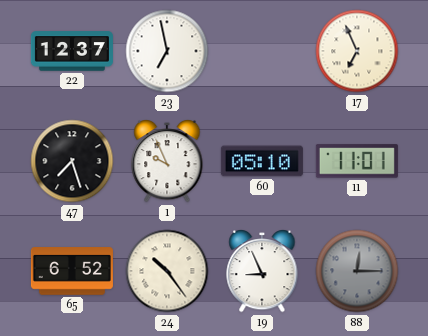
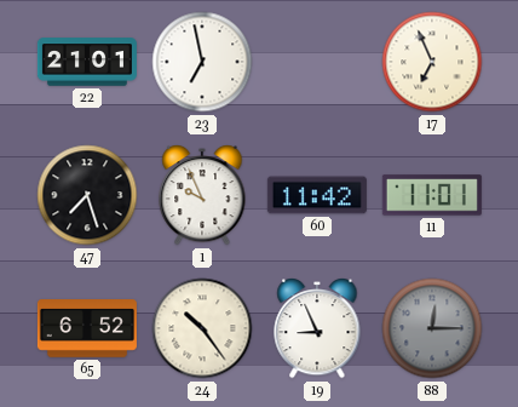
22: 12:37 -> 21:01
60: 05:10 -> 11:42
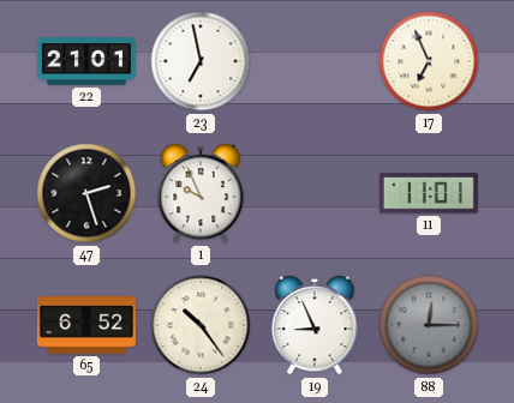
47: 7:27 -> 2:27
60: 11:42 -> none
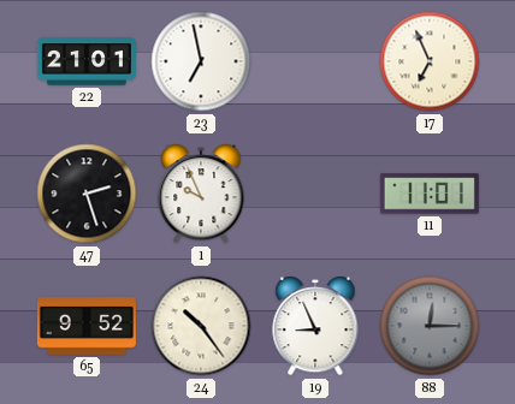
65: 6:52 -> 9:52
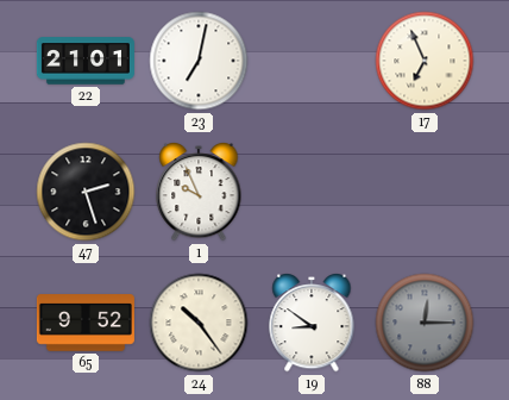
23: 6:58 -> 7:02
11: 11:01 -> none
19: 8:56 -> 8:51
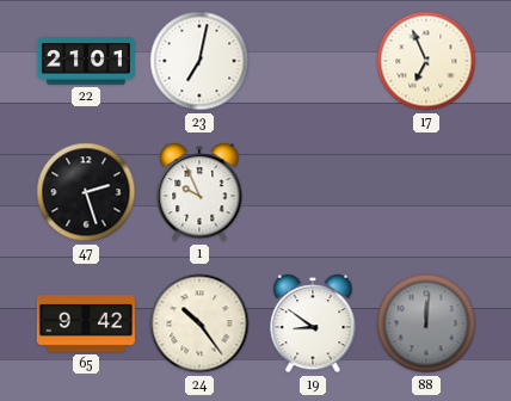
65: 9:52 -> 9:42
88: 12:15 -> 12:01
